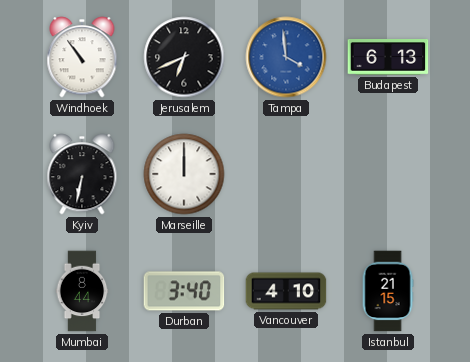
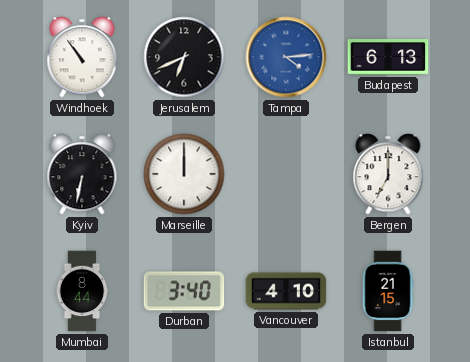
Tampa: 3:59 -> 4:14
Bergen: none -> 7:00
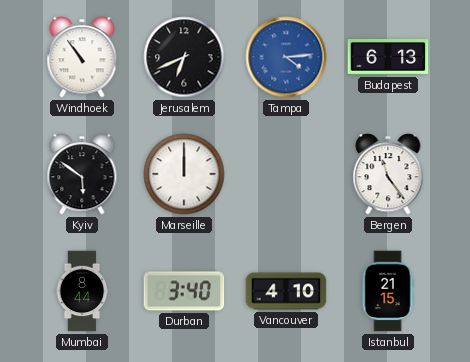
Kyiv: 6:32 -> 5:51
Bergen: 7:00 -> 11:24
